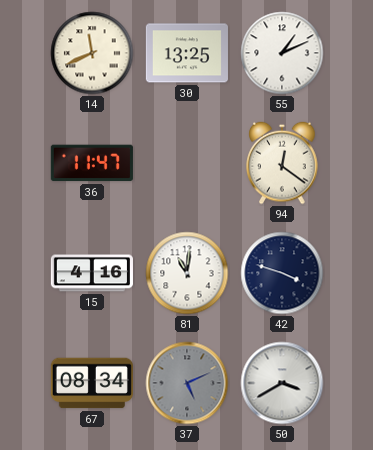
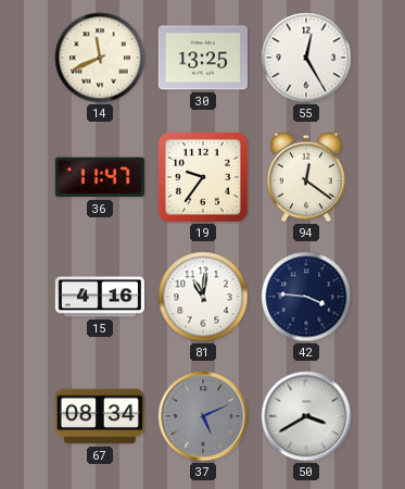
55: 1:11 -> 12:25
19: none -> 9:36
42: 3:48 -> 3:46
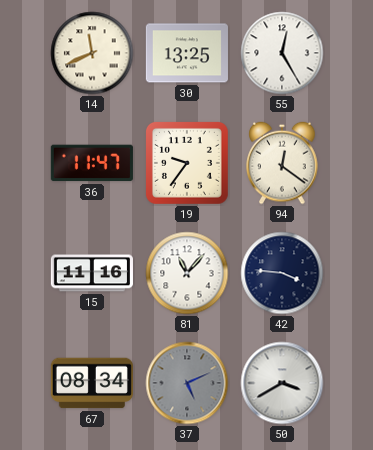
15: 4:16 -> 11:16
81: 11:01 -> 11:07
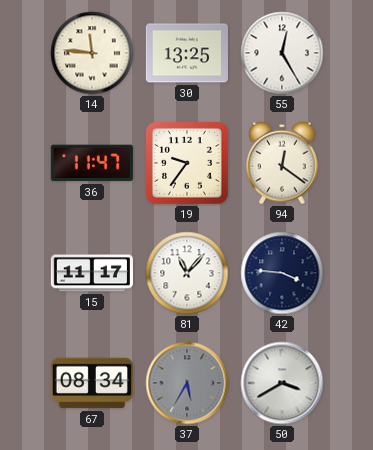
14: 11:41 -> 11:46
15: 11:16 -> 11:17
37: 5:11 -> 5:35
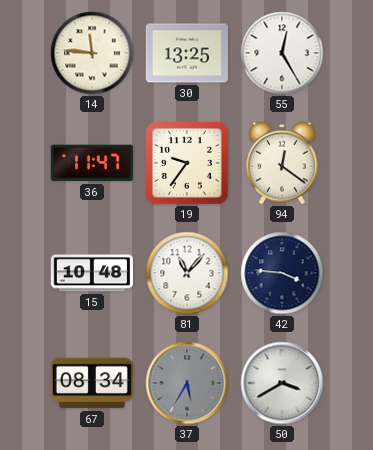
15: 11:17 -> 10:48
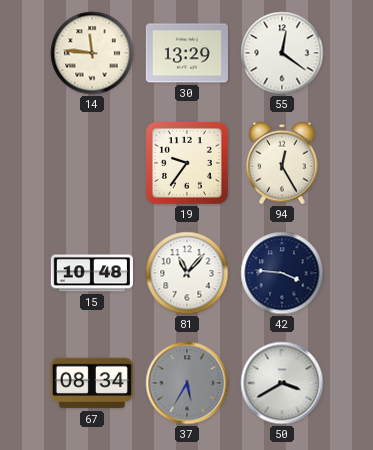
30: 13:25 -> 13:29
55: 12:25 -> 12:21
36: 11:47 -> none
94: 12:21 -> 12:25
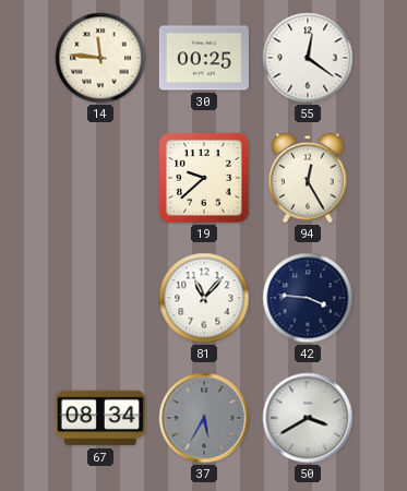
30: 13:29 -> 00:25
19: 9:36 -> 9:38
15: 10:48 -> none
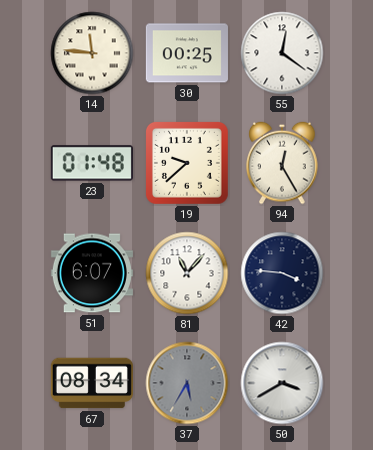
23: none -> 01:48
51: none -> 6:07
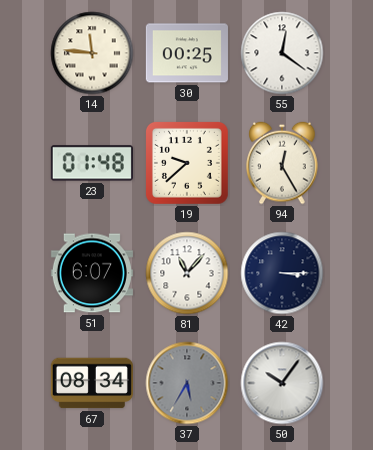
42: 3:46 -> 3:15
50: 3:40 -> 10:06
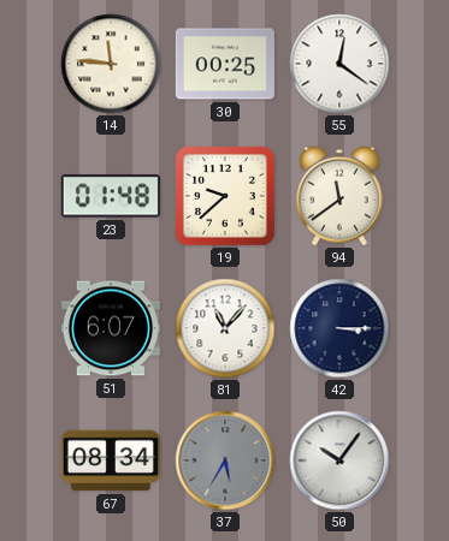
94: 12:25 -> 11:39
